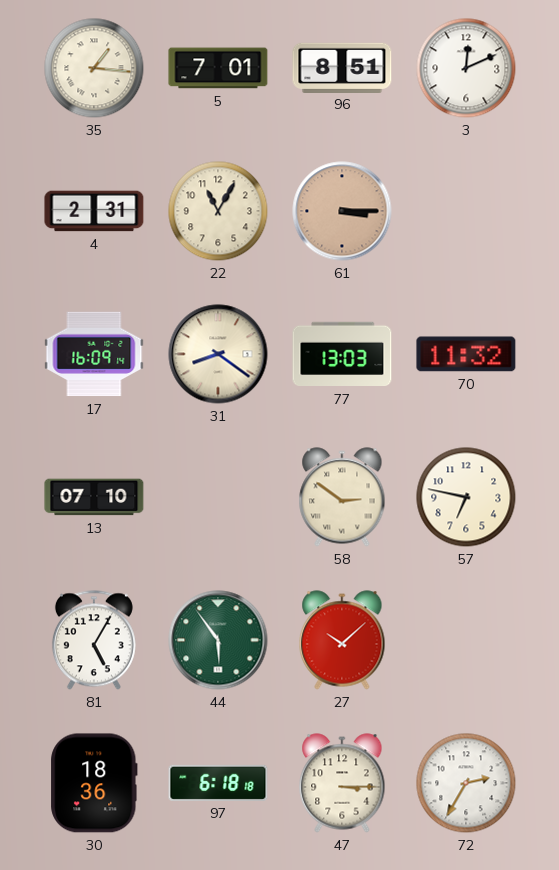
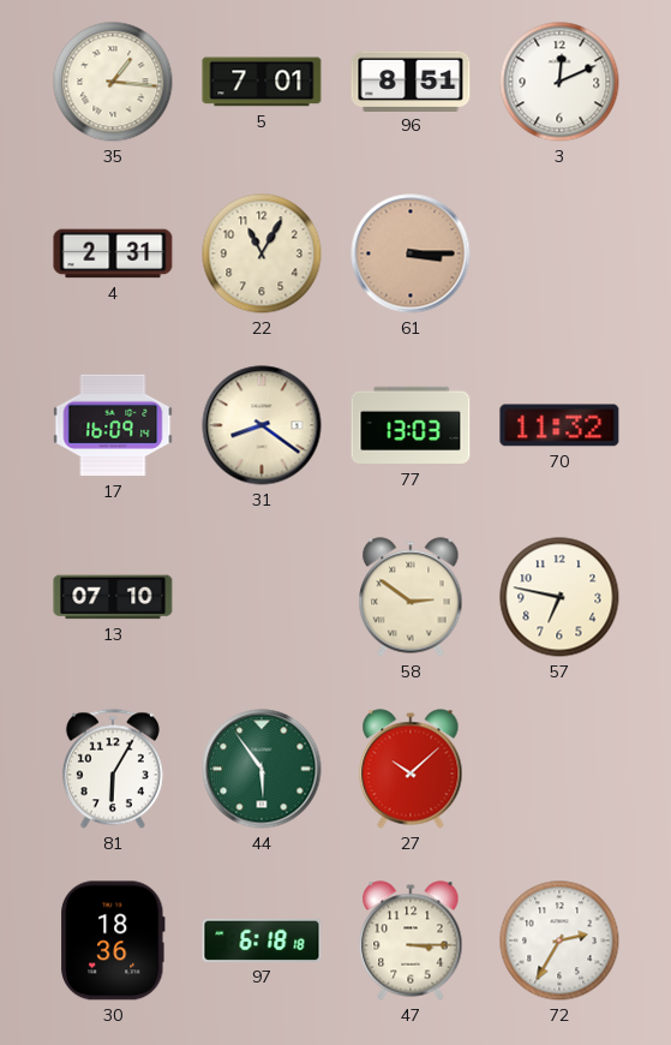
81: 5:05 -> 6:05
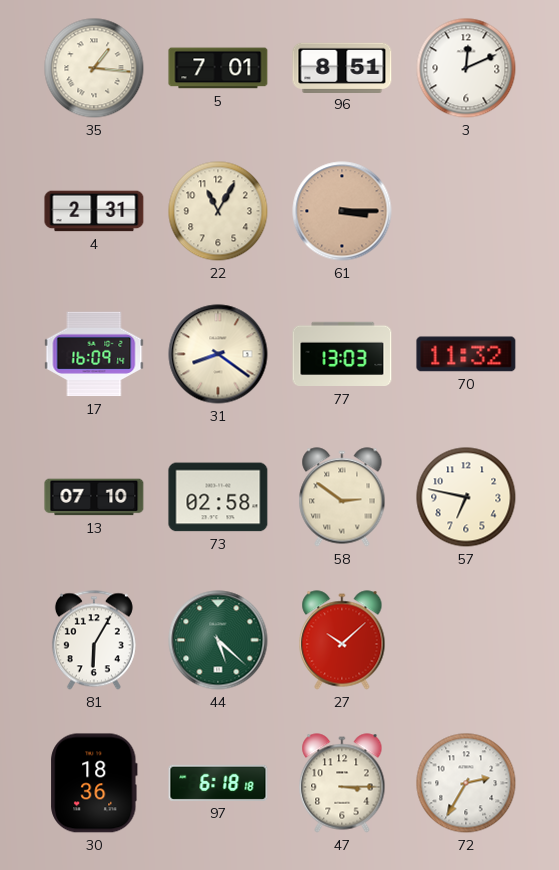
73: none -> 02:58
44: 5:54 -> 5:22
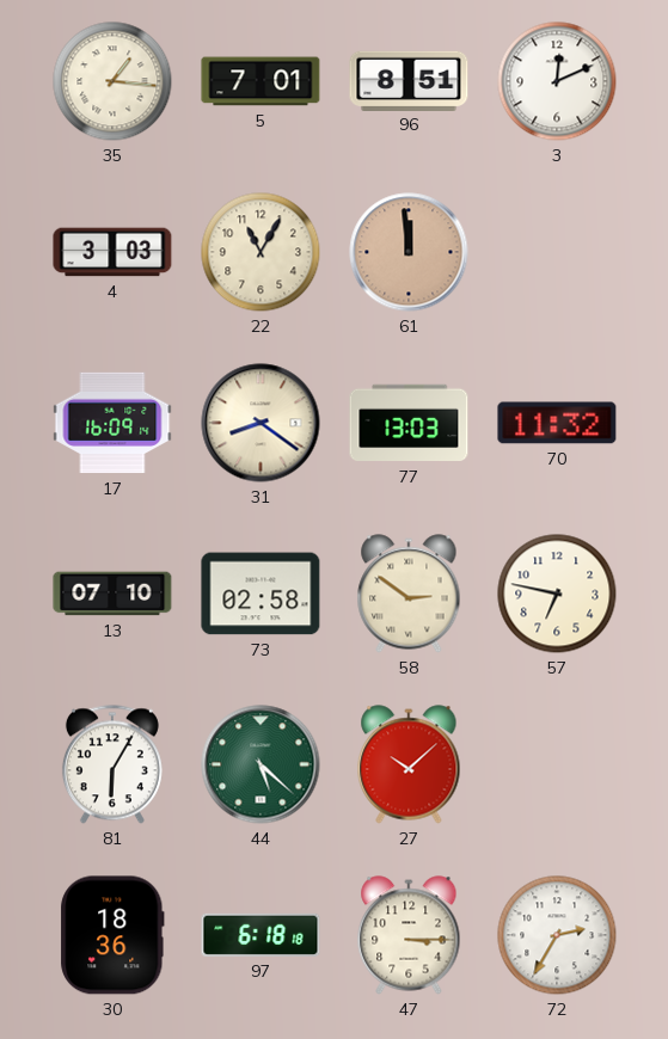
4: 2:31 -> 3:03
61: 3:15 -> 11:59
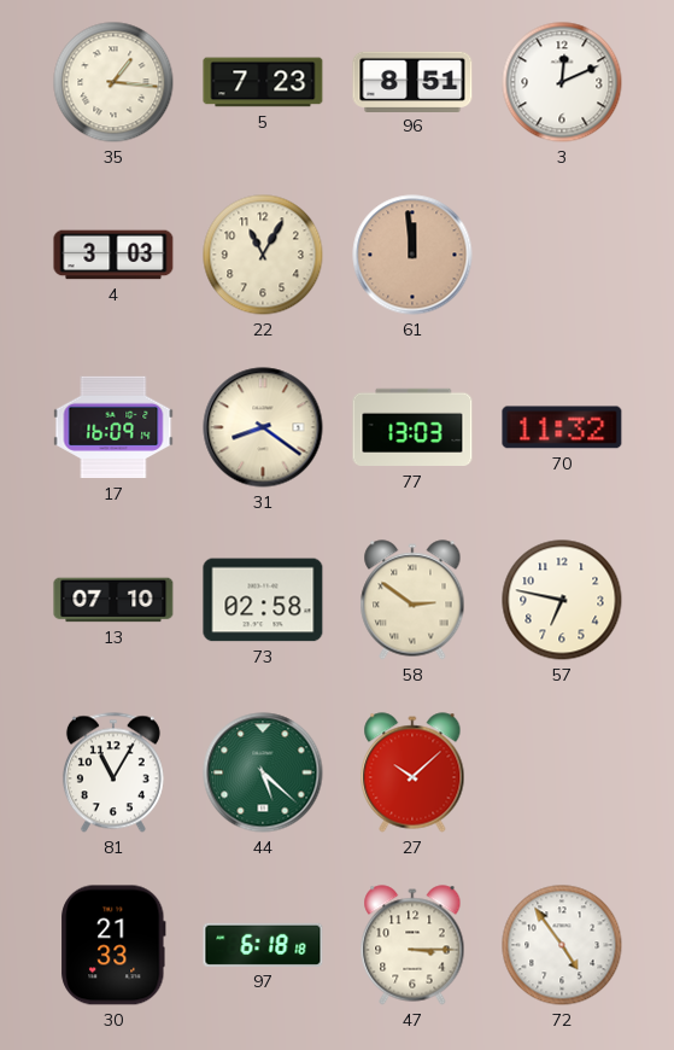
5: 7:01 -> 7:23
81: 6:05 -> 11:05
30: 18:36 -> 21:33
72: 2:35 -> 4:54
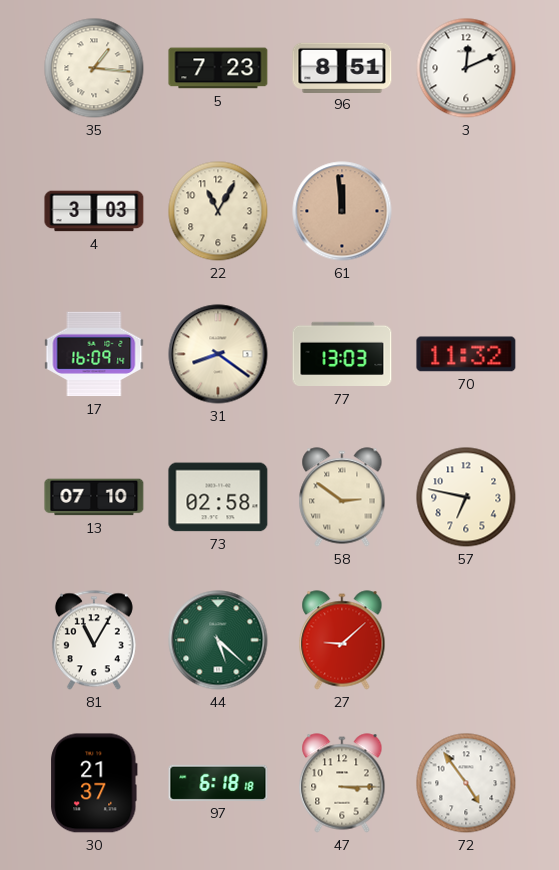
27: 10:08 -> 9:08
30: 21:33 -> 21:37
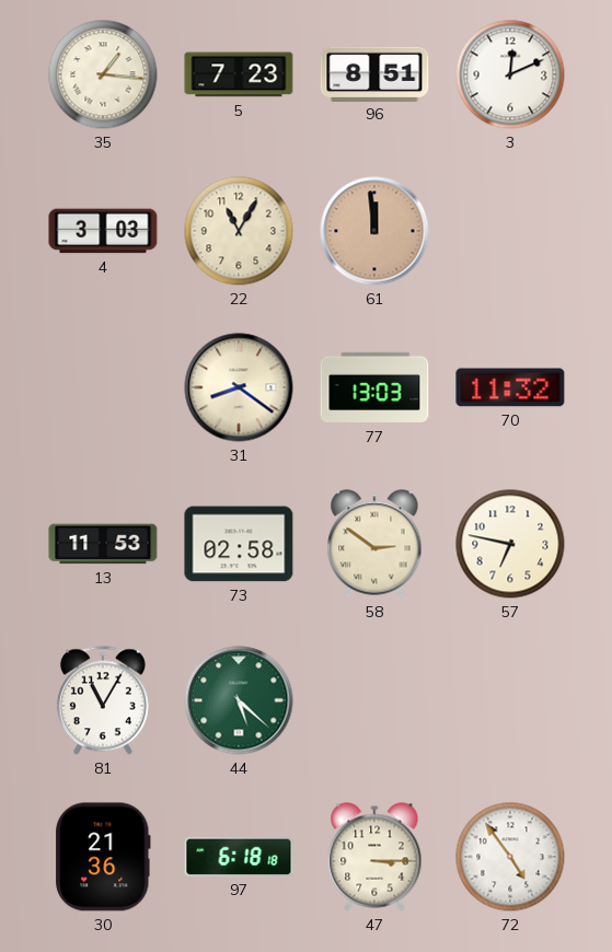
17: 16:09 -> none
13: 07:10 -> 11:53
27: 9:08 -> none
30: 21:37 -> 21:36
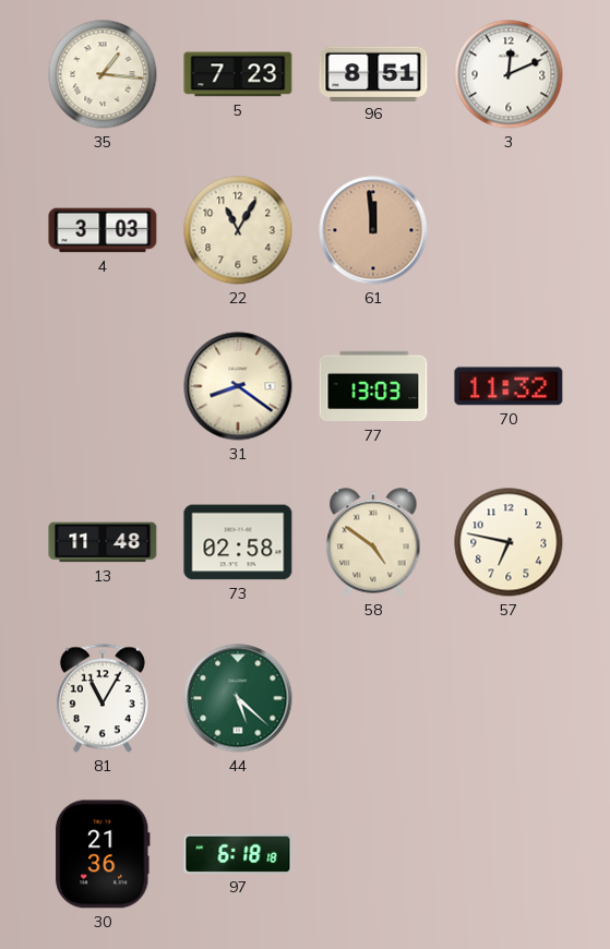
13: 11:53 -> 11:48
58: 2:51 -> 4:51
47: 3:15 -> none
72: 4:54 -> none
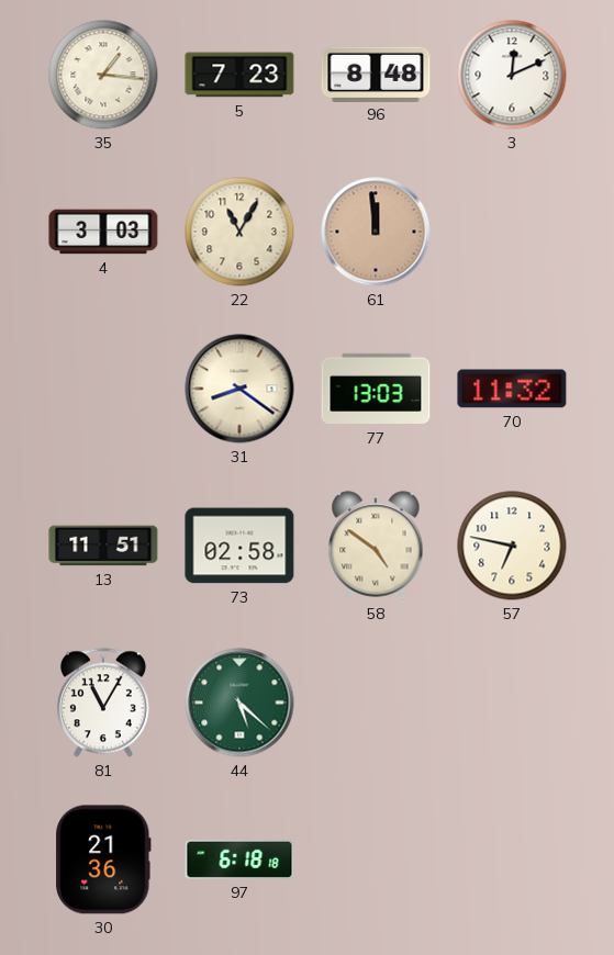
96: 8:51 -> 8:48
13: 11:48 -> 11:51
